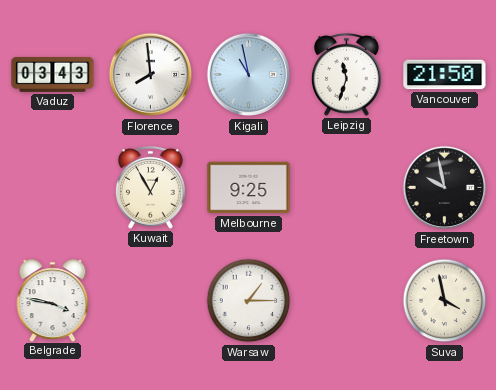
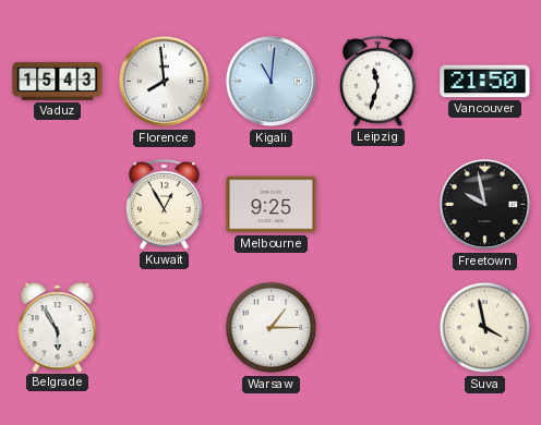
Vaduz: 03:43 -> 15:43
Kigali: 10:58 -> 11:01
Belgrade: 3:47 -> 5:55
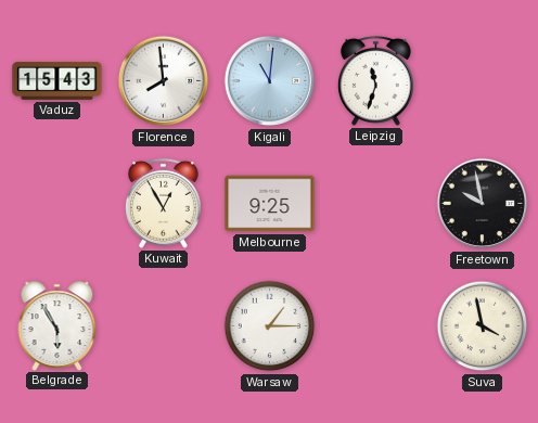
Vancouver: 21:50 -> none
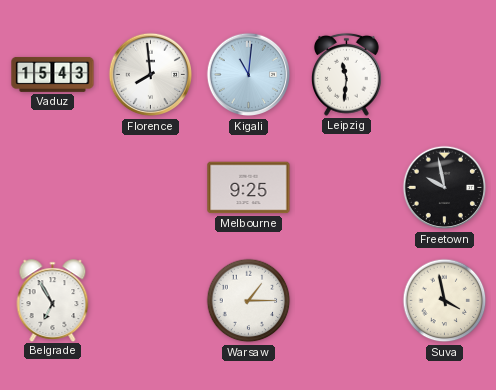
Leipzig: 11:33 -> 11:31
Kuwait: 12:55 -> none
Belgrade: 5:55 -> 6:55
